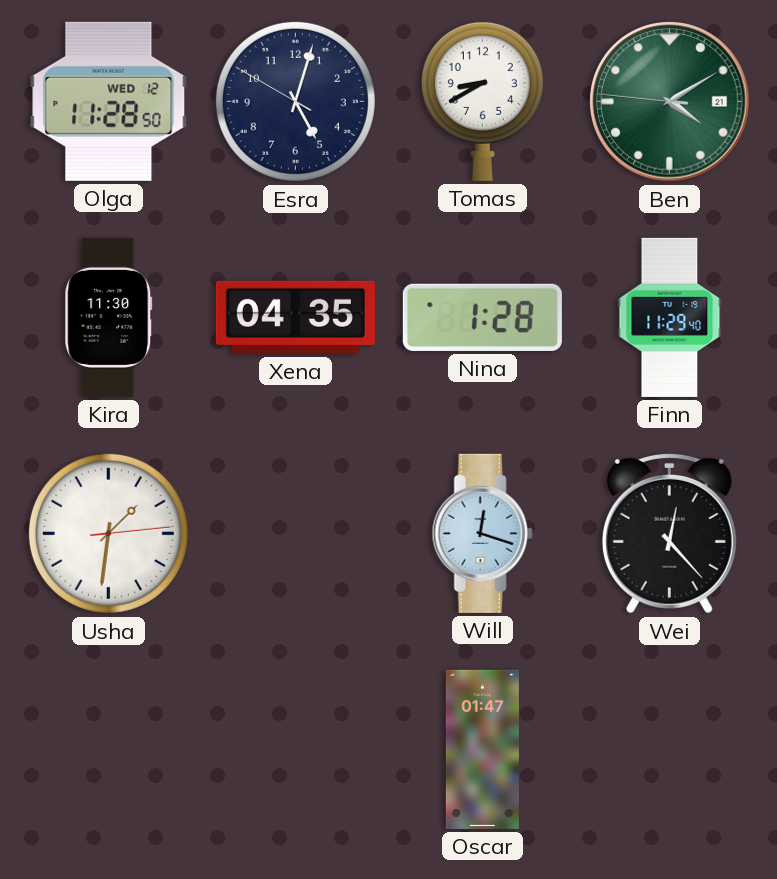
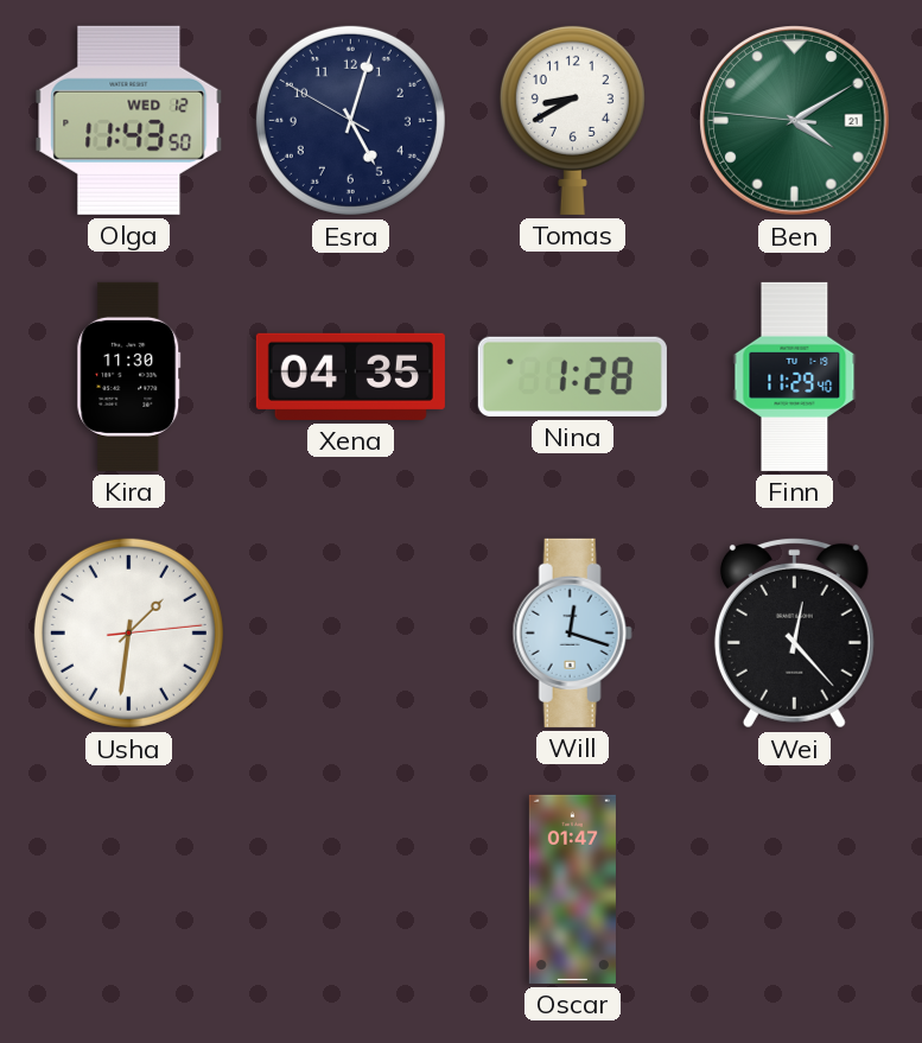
Olga: 11:28 -> 11:43
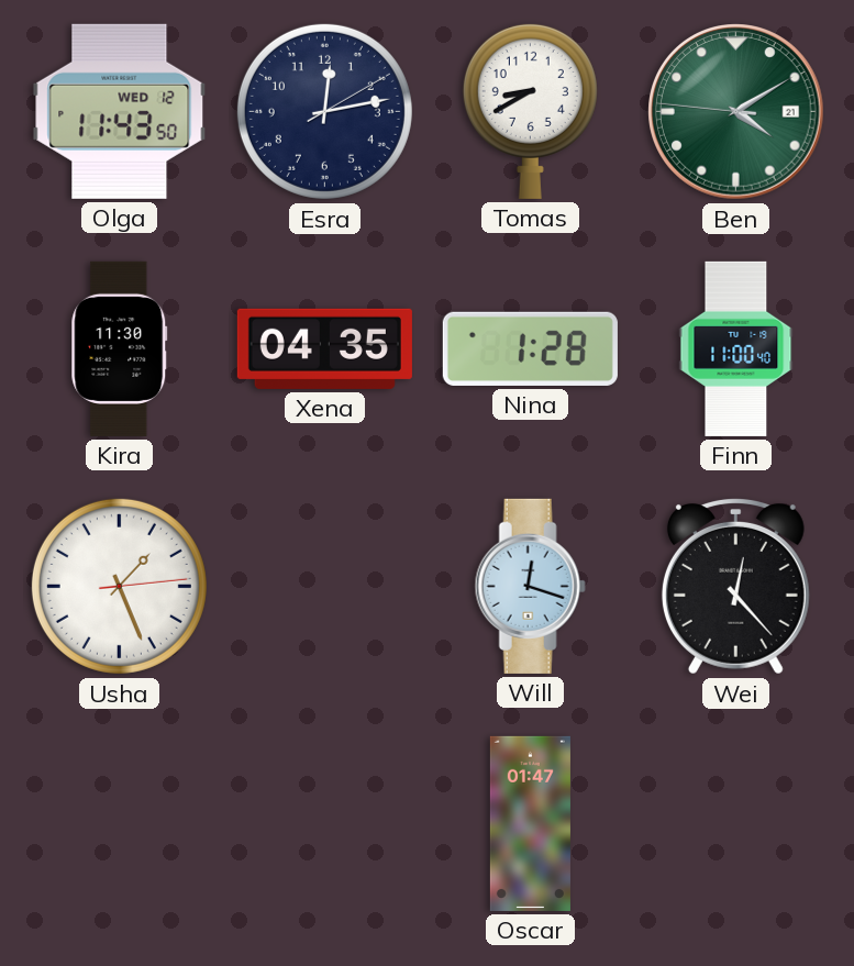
Esra: 5:02 -> 12:13
Finn: 11:29 -> 11:00
Usha: 1:31 -> 1:26
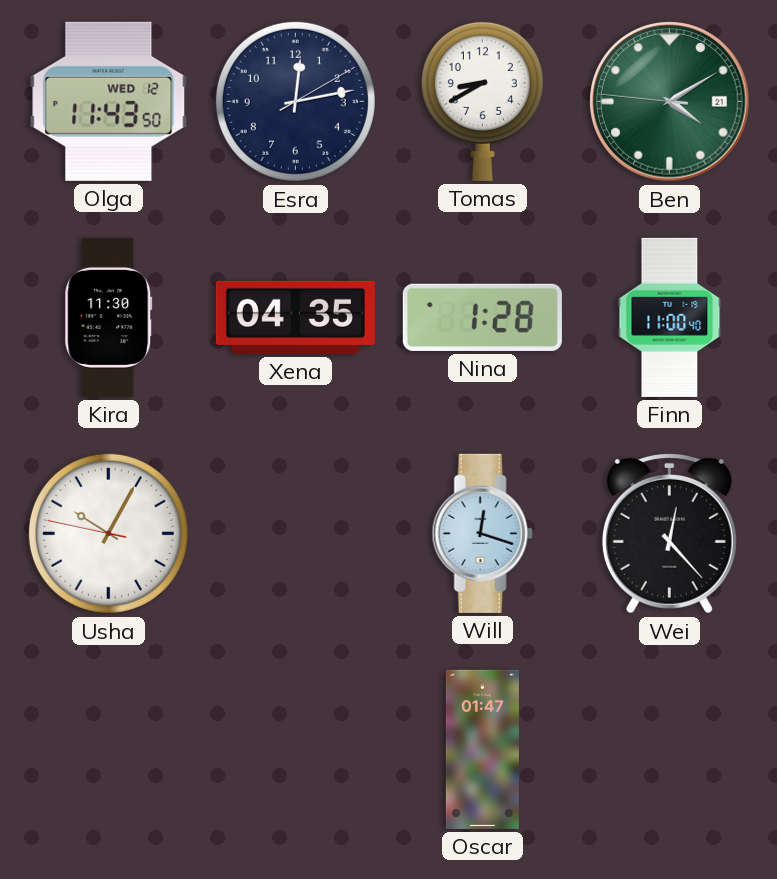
Usha: 1:26 -> 10:04
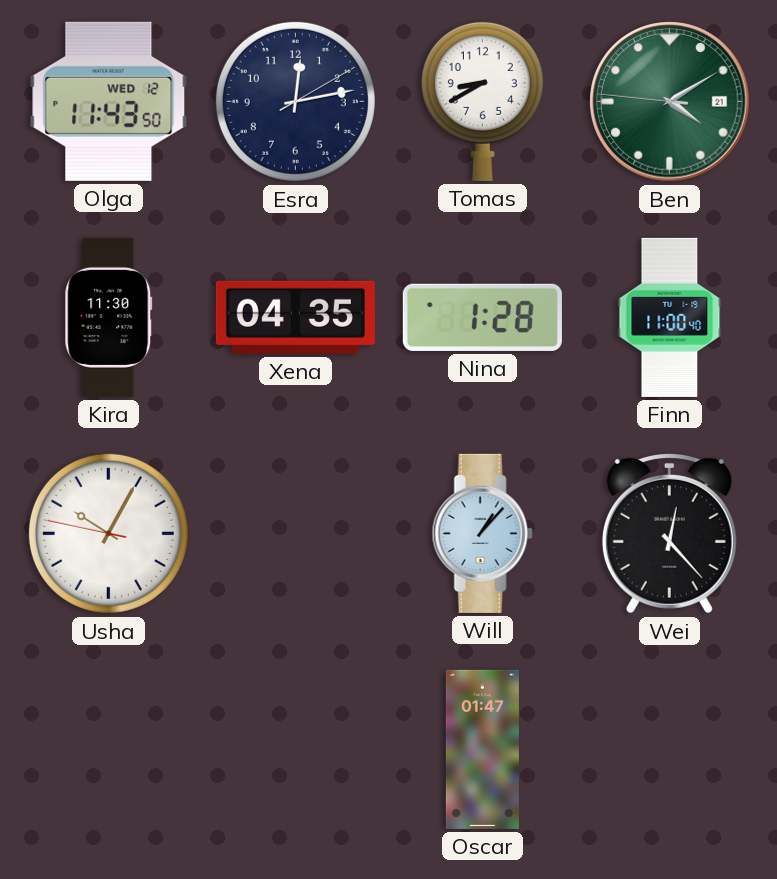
Will: 12:18 -> 1:07
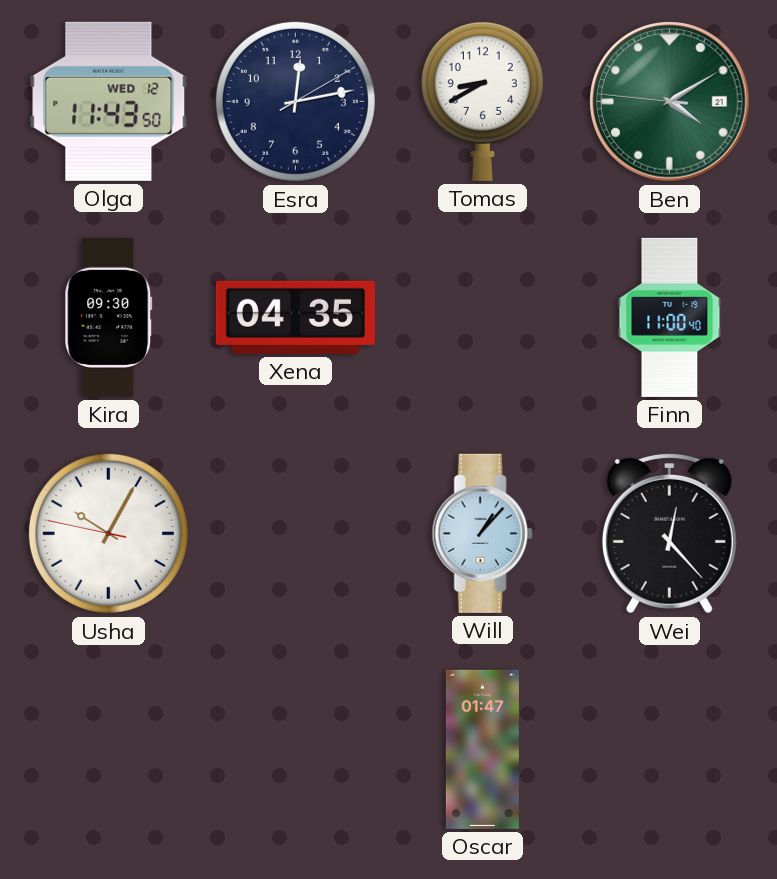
Kira: 11:30 -> 09:30
Nina: 1:28 -> none
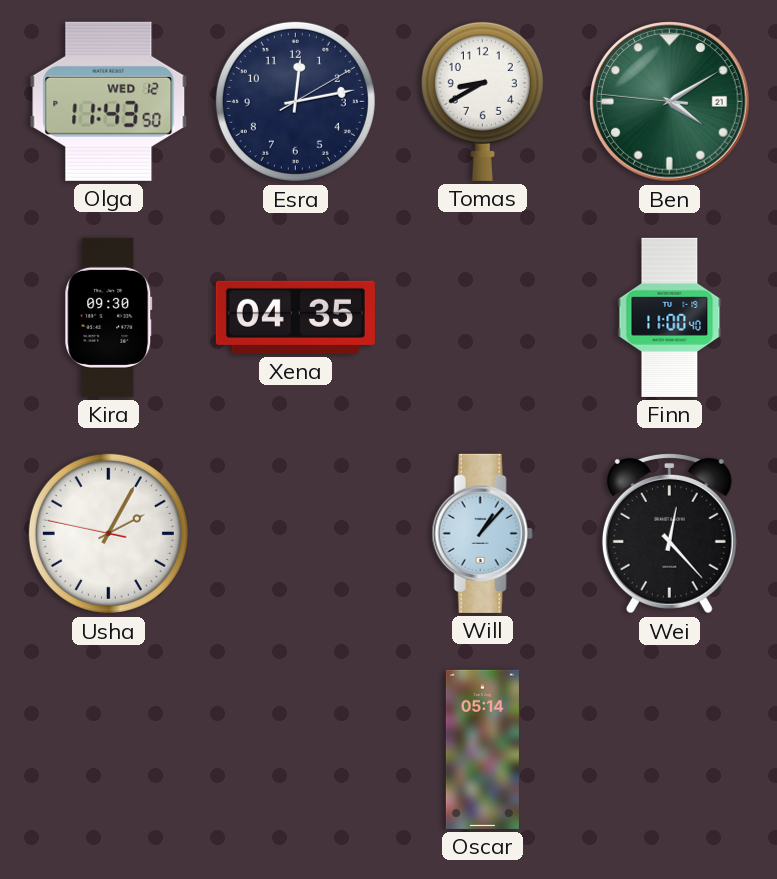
Usha: 10:04 -> 2:04
Oscar: 01:47 -> 05:14
